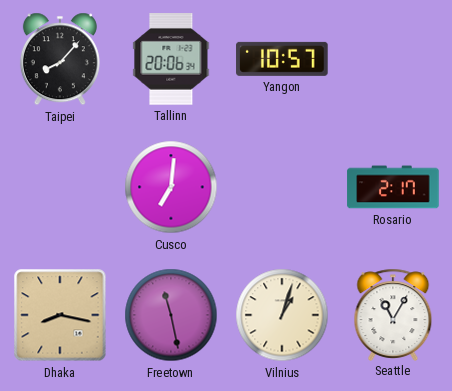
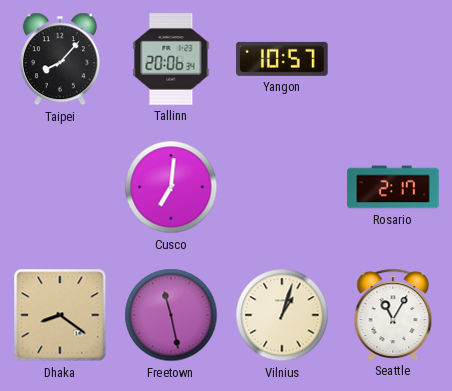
Dhaka: 8:17 -> 8:21
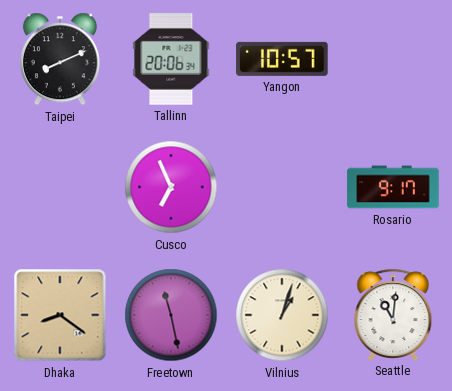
Taipei: 8:07 -> 8:11
Cusco: 7:01 -> 6:56
Rosario: 2:17 -> 9:17
Seattle: 11:05 -> 11:01
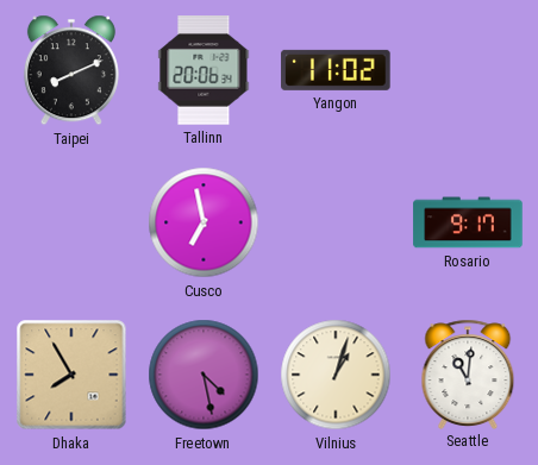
Yangon: 10:57 -> 11:02
Cusco: 6:56 -> 6:58
Dhaka: 8:21 -> 7:55
Freetown: 11:28 -> 4:28
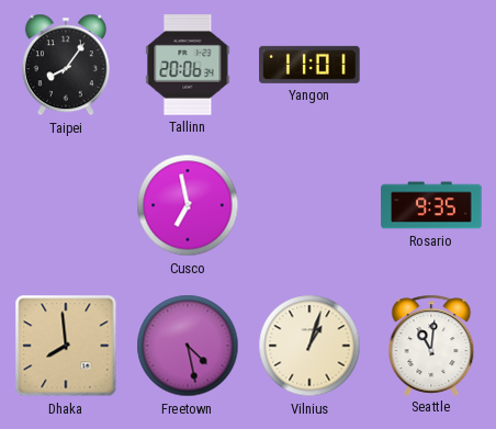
Taipei: 8:11 -> 8:06
Yangon: 11:02 -> 11:01
Rosario: 9:17 -> 9:35
Dhaka: 7:55 -> 7:59
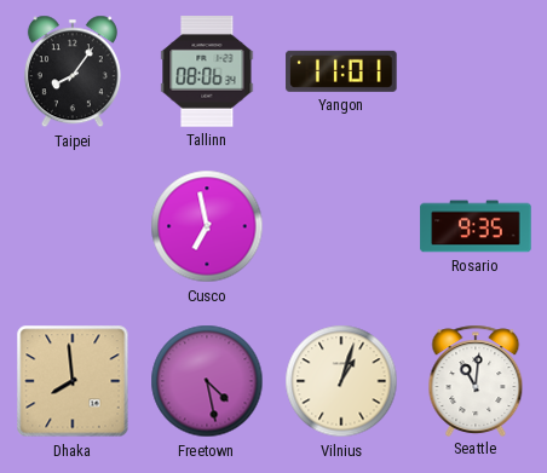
Tallinn: 20:06 -> 08:06
